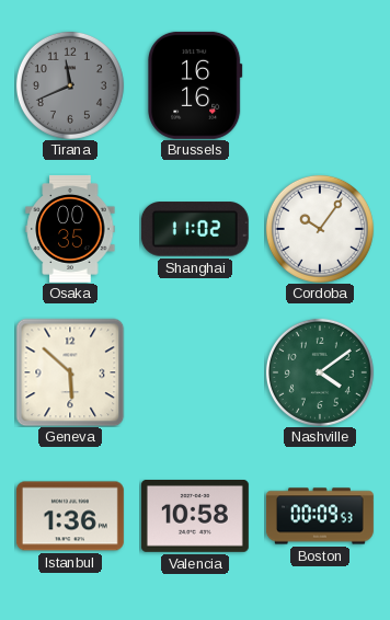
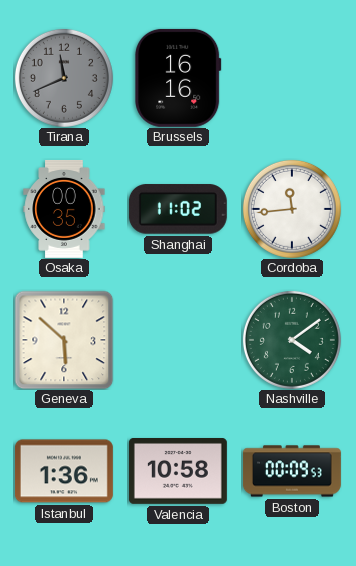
Cordoba: 10:06 -> 11:44
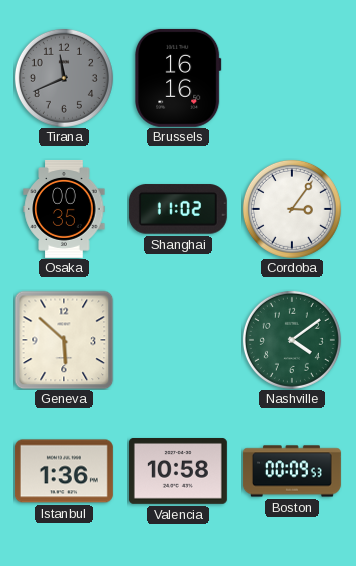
Cordoba: 11:44 -> 3:06
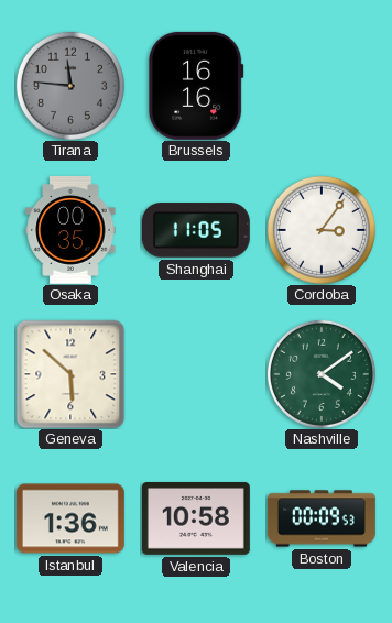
Tirana: 11:41 -> 11:46
Shanghai: 11:02 -> 11:05
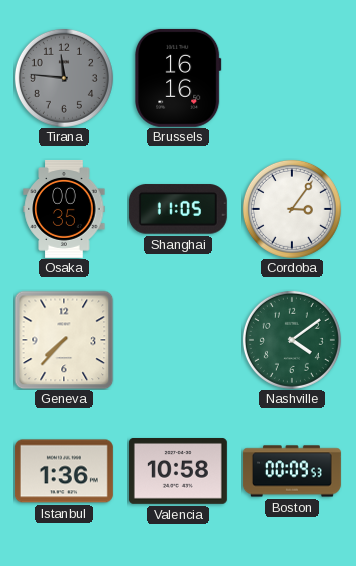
Geneva: 5:52 -> 7:37
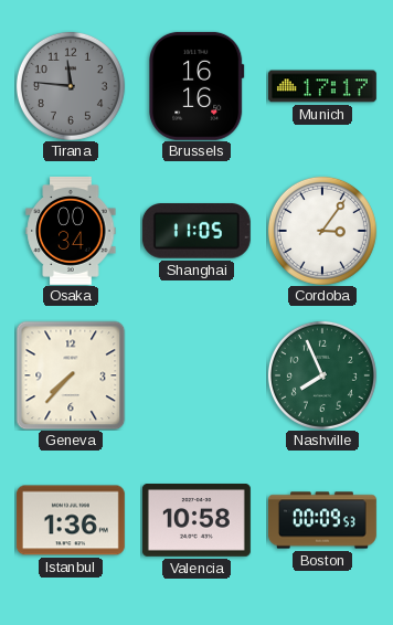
Munich: none -> 17:17
Osaka: 00:35 -> 00:34
Nashville: 4:09 -> 7:56
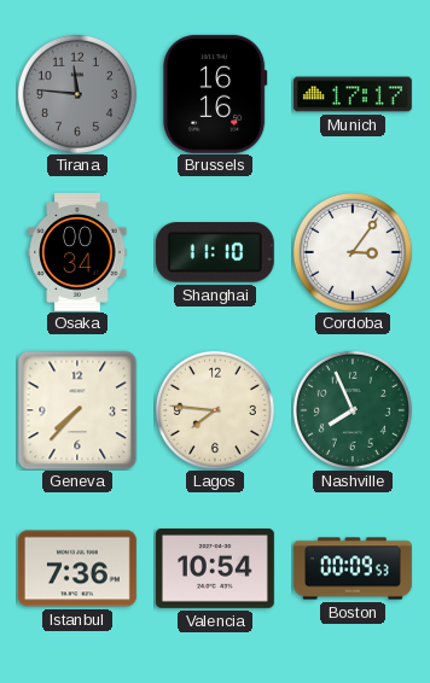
Shanghai: 11:05 -> 11:10
Lagos: none -> 7:46
Istanbul: 1:36 -> 7:36
Valencia: 10:58 -> 10:54
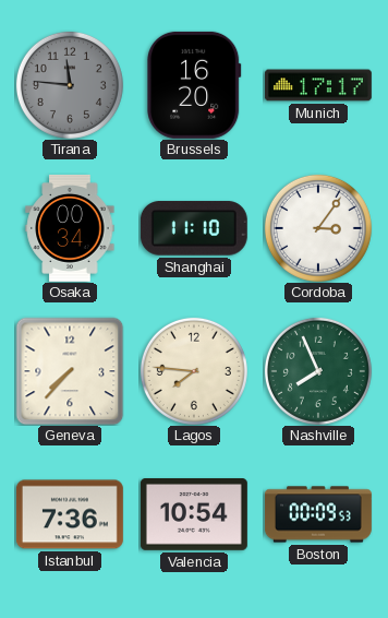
Brussels: 16:16 -> 16:20
